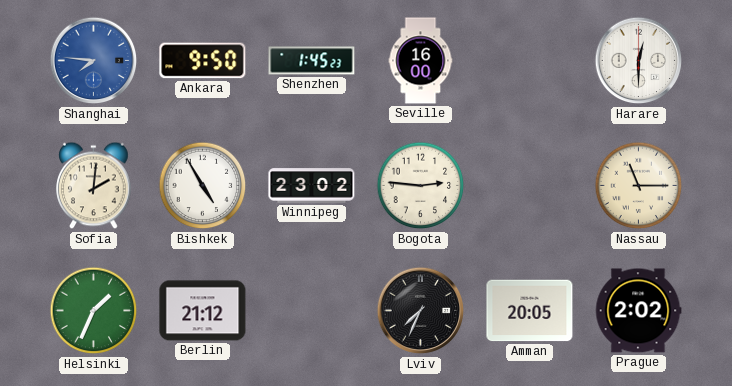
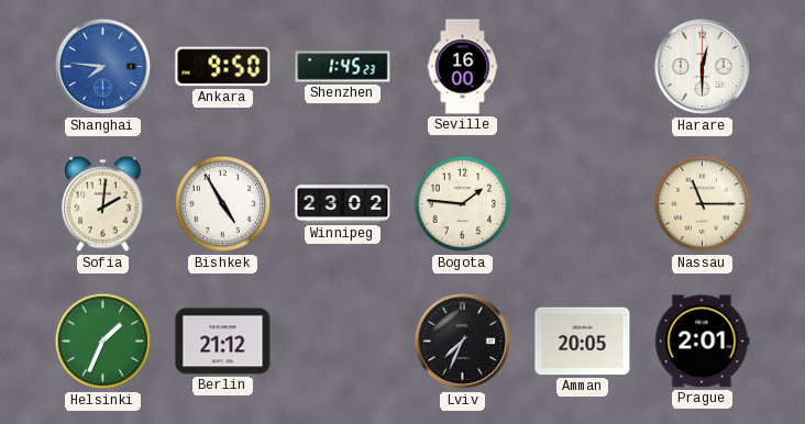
Bogota: 2:46 -> 1:46
Prague: 2:02 -> 2:01
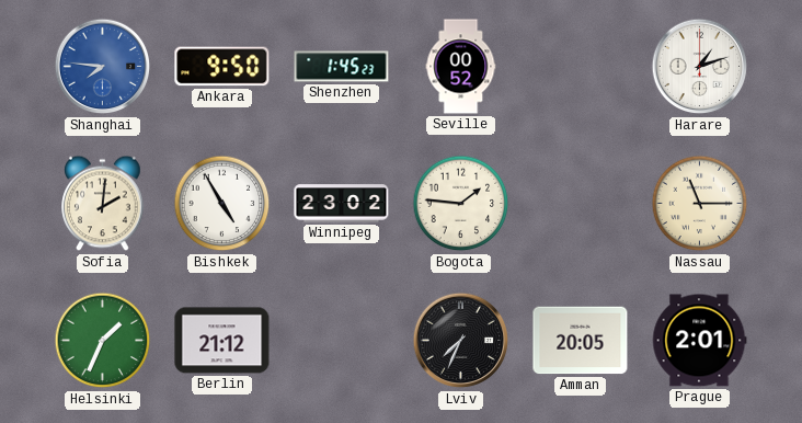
Seville: 16:00 -> 00:52
Harare: 12:30 -> 1:12
